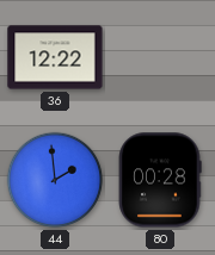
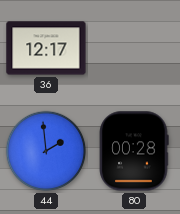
36: 12:22 -> 12:17
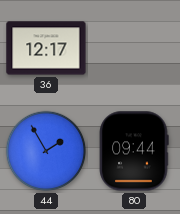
44: 1:59 -> 1:55
80: 00:28 -> 09:44
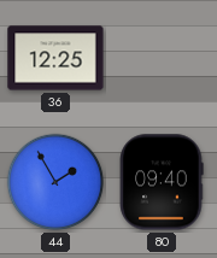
36: 12:17 -> 12:25
80: 09:44 -> 09:40
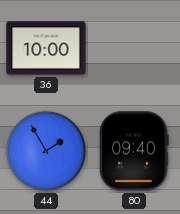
36: 12:25 -> 10:00
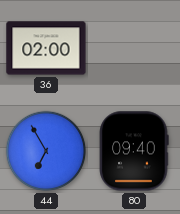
36: 10:00 -> 02:00
44: 1:55 -> 6:55
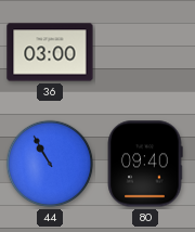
36: 02:00 -> 03:00
44: 6:55 -> 10:55
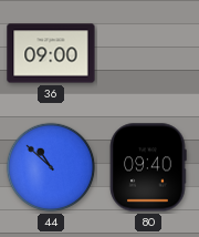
36: 03:00 -> 09:00
44: 10:55 -> 10:52
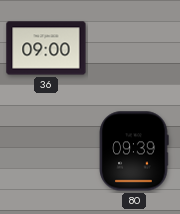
44: 10:52 -> none
80: 09:40 -> 09:39
